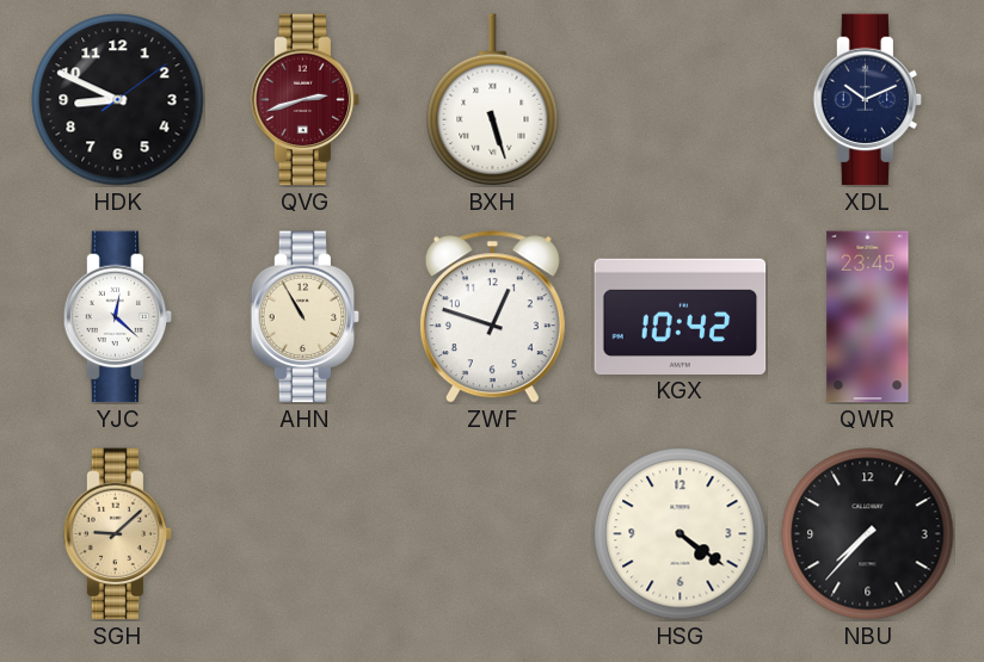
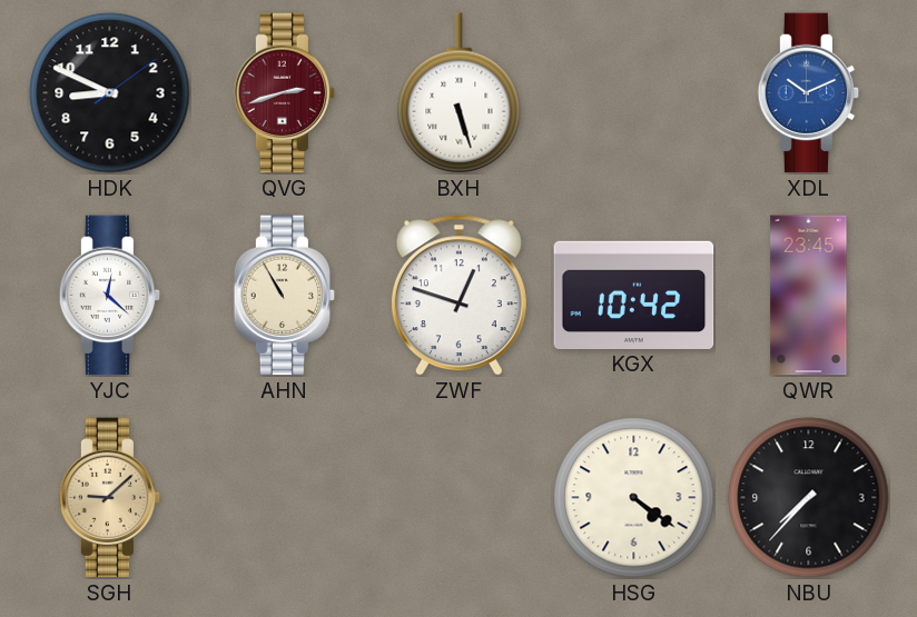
XDL dial: navy -> blue
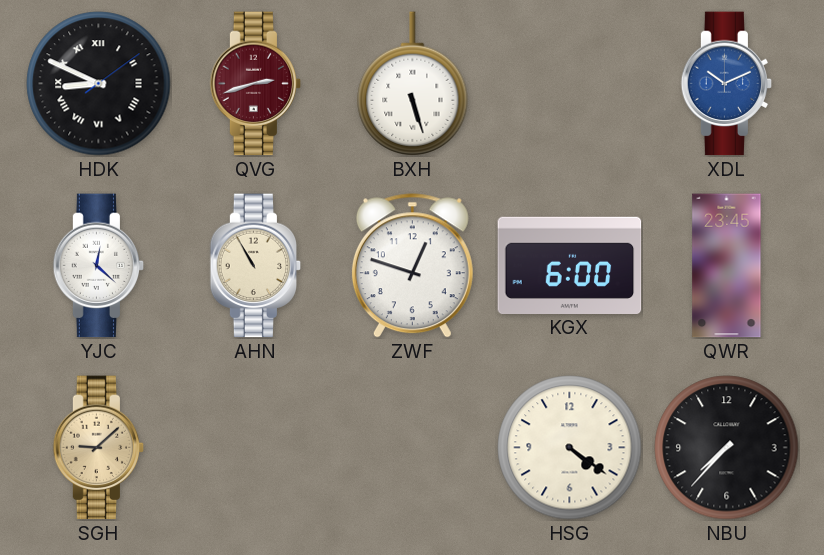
HDK numerals: Arabic -> Roman
KGX: 10:42 -> 6:00
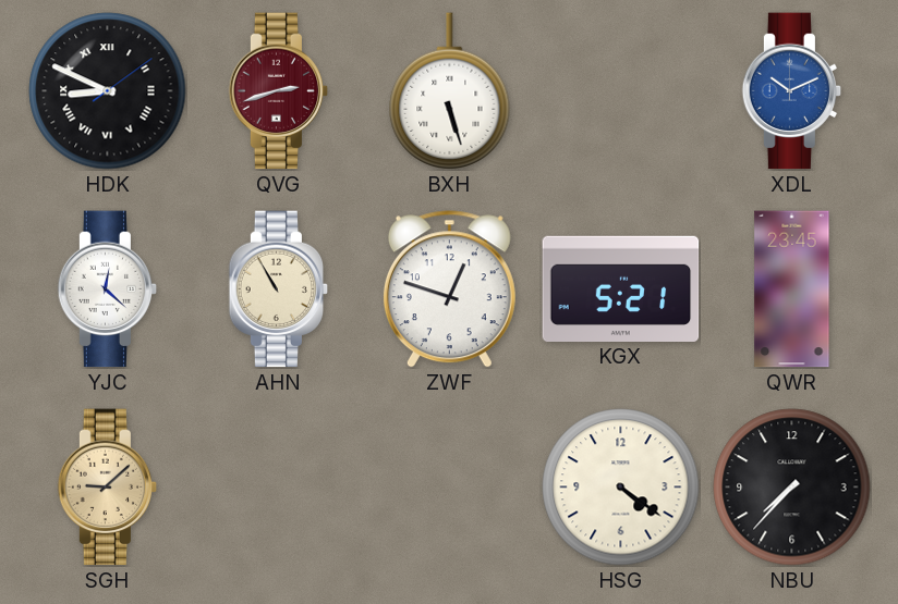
KGX: 6:00 -> 5:21
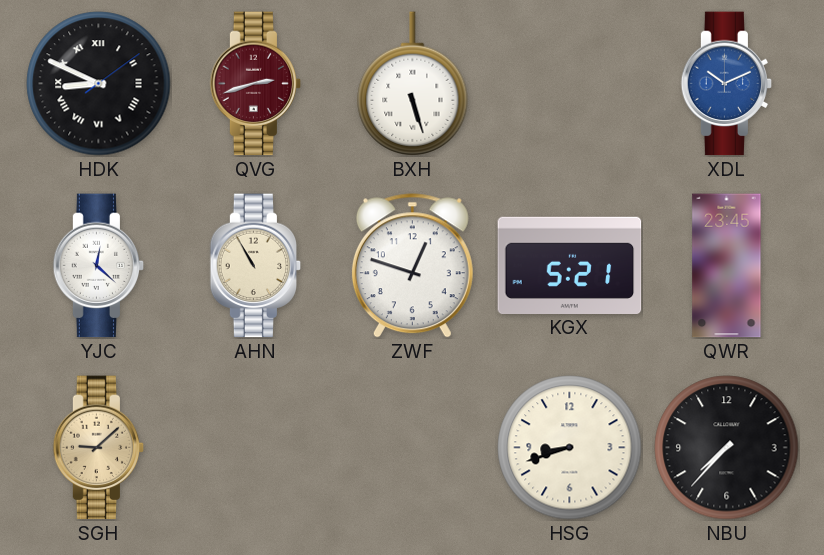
HSG: 4:21 -> 8:42
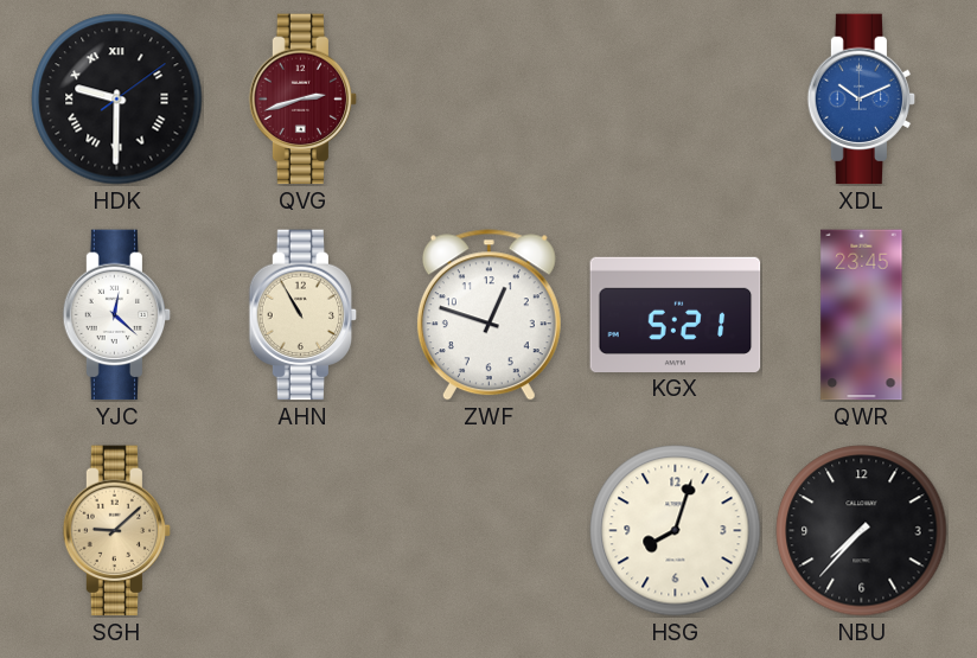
HDK: 8:49 -> 9:30
BXH: 5:27 -> none
HSG: 8:42 -> 8:03
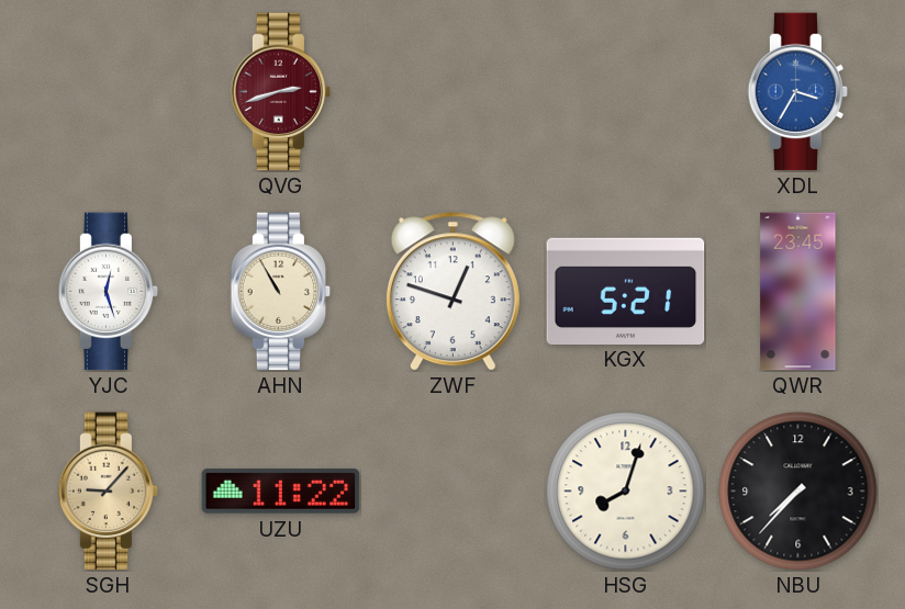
HDK: 9:30 -> none
XDL: 10:11 -> 3:35
YJC: 12:22 -> 12:27
SGH: 9:08 -> 9:07
UZU: none -> 11:22
